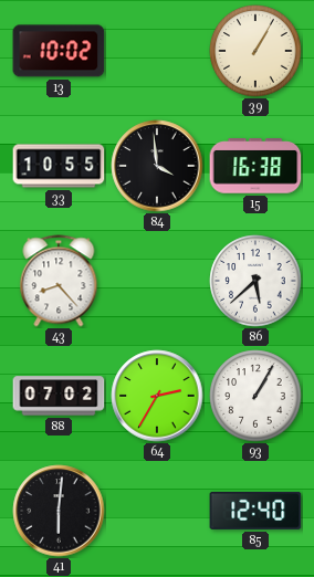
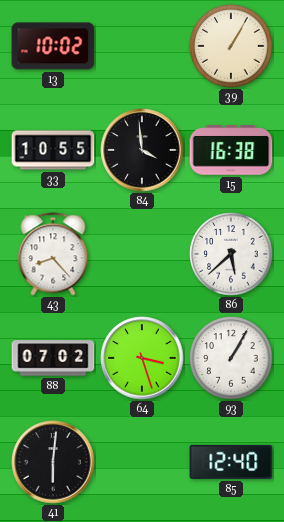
64: 2:35 -> 3:27
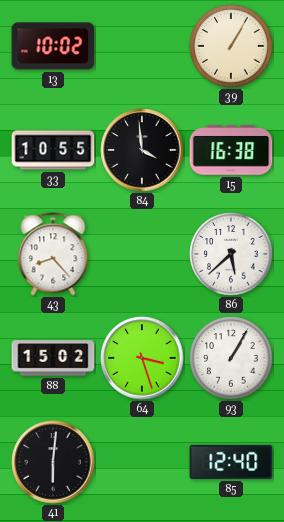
88: 07:02 -> 15:02
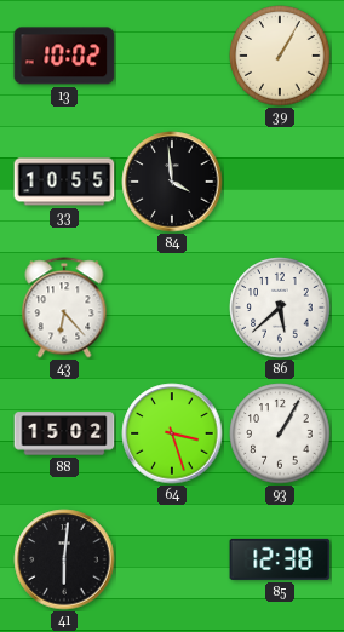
15: 16:38 -> none
43: 8:23 -> 6:23
85: 12:40 -> 12:38
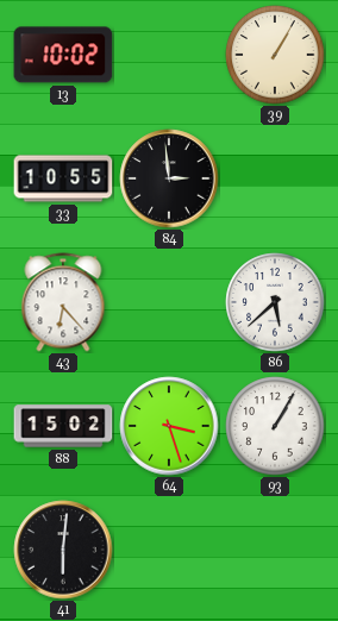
84: 3:59 -> 2:59
85: 12:38 -> none
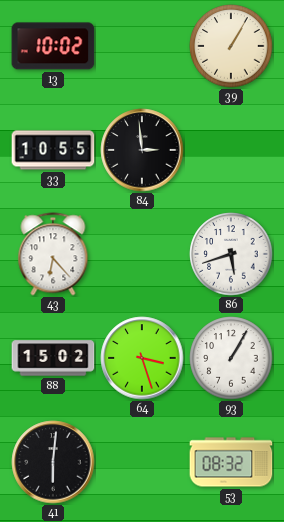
86: 5:38 -> 5:42
53: none -> 08:32
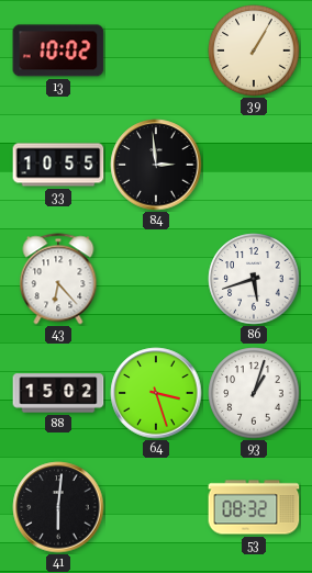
93: 1:05 -> 1:03
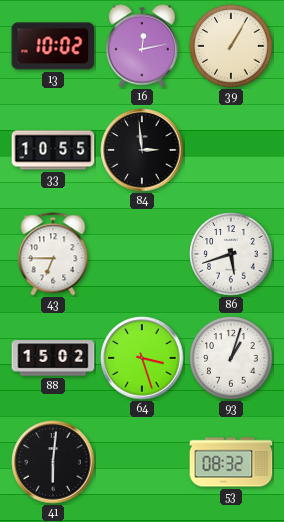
16: none -> 12:13
43: 6:23 -> 6:45
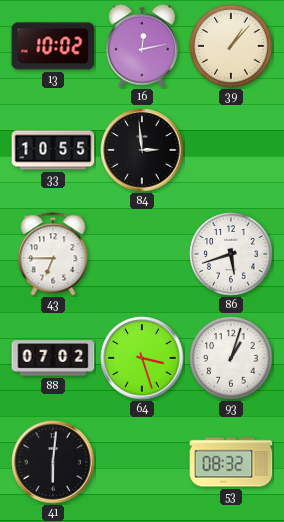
39: 1:05 -> 1:07
88: 15:02 -> 07:02
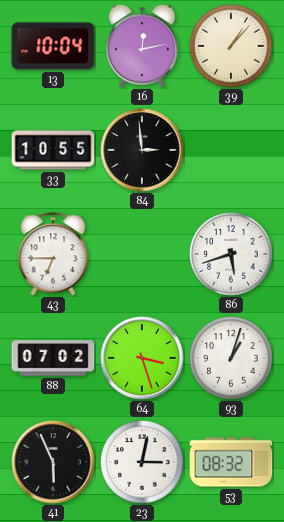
13: 10:02 -> 10:04
41: 6:01 -> 5:56
23: none -> 3:02
